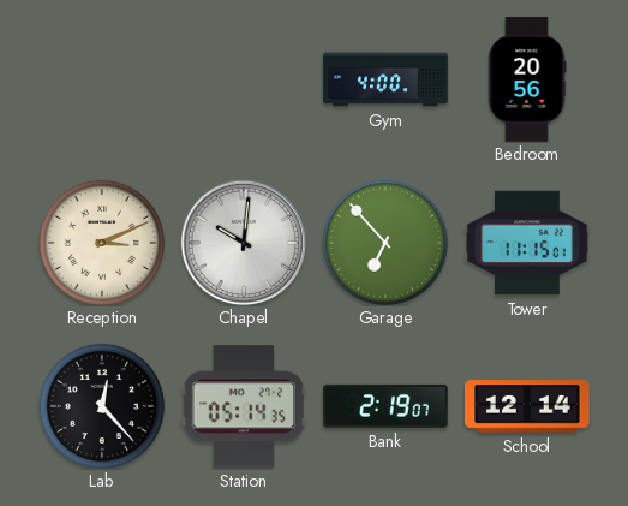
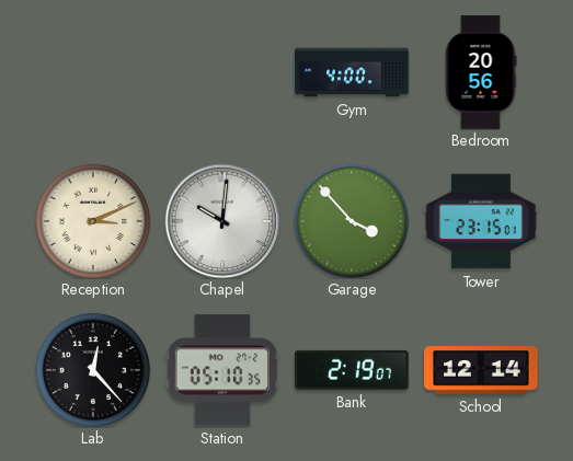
Garage: 6:53 -> 3:53
Tower: 11:15 -> 23:15
Station: 05:14 -> 05:10
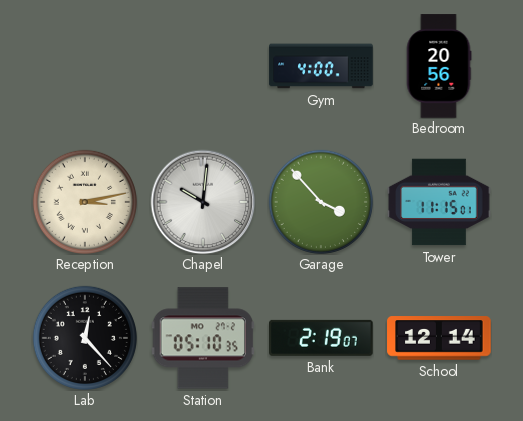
Reception: 3:11 -> 3:13
Tower: 23:15 -> 11:15
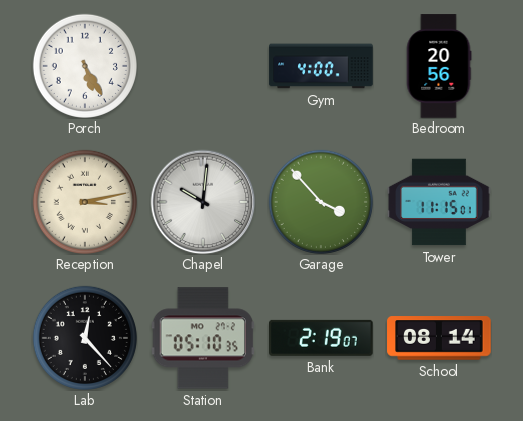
Porch: none -> 5:25
School: 12:14 -> 08:14
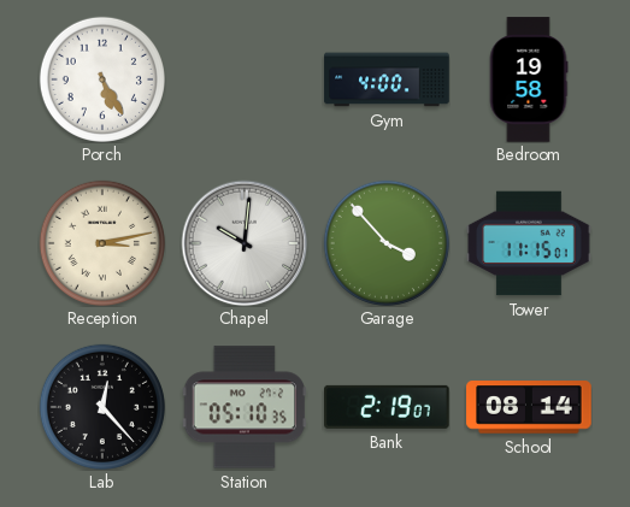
Bedroom: 20:56 -> 19:58
